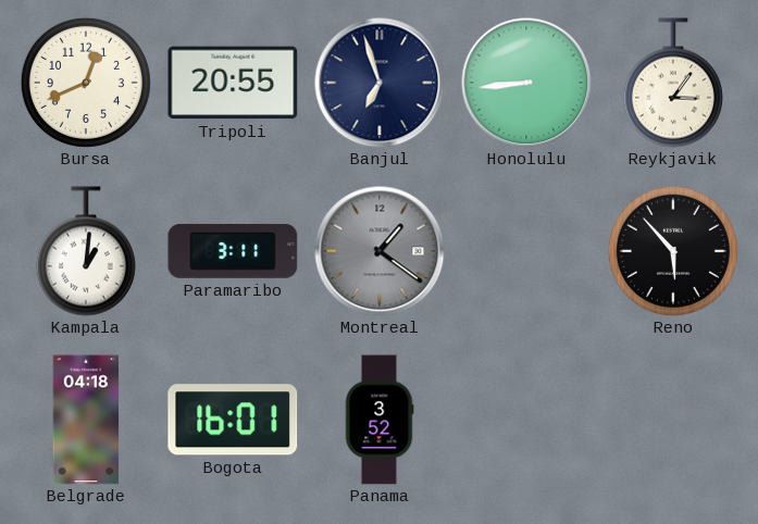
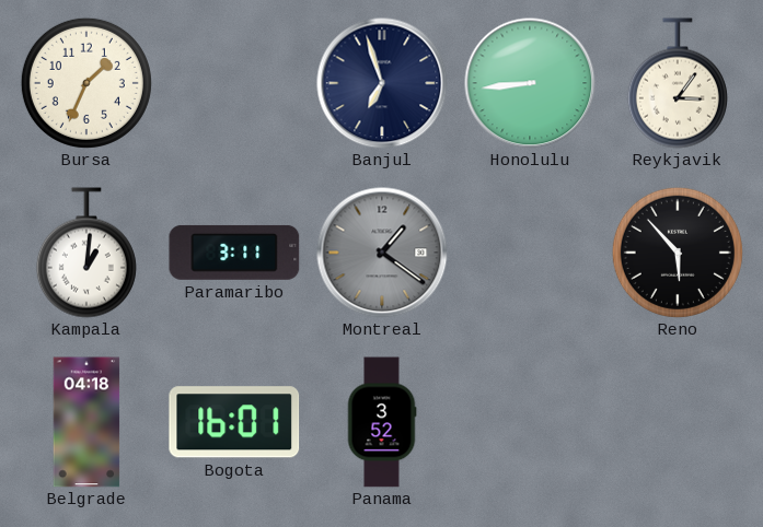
Bursa: 12:41 -> 1:34
Tripoli: 20:55 -> none
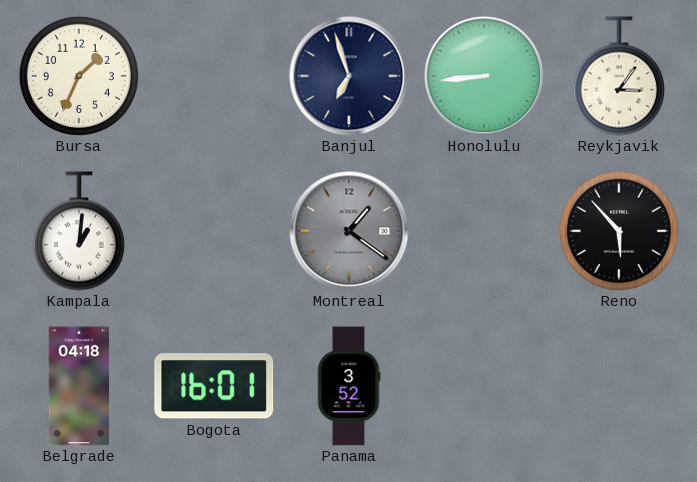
Paramaribo: 3:11 -> none
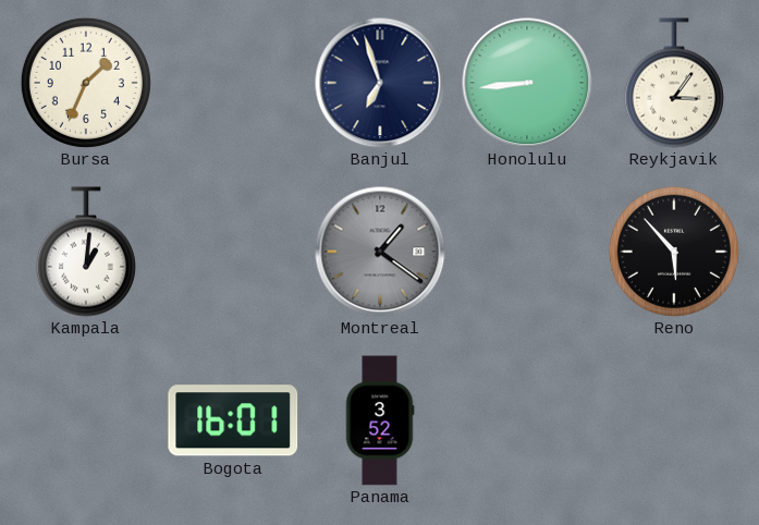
Belgrade: 04:18 -> none
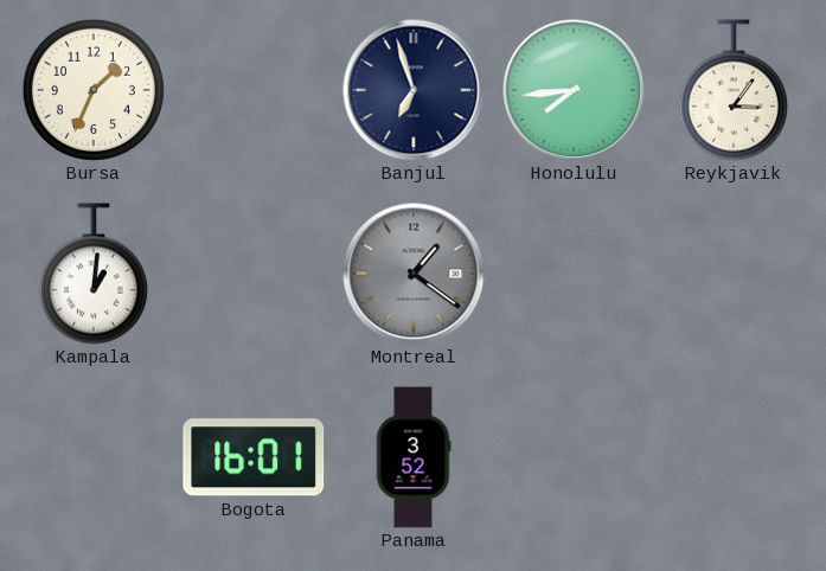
Honolulu: 8:44 -> 7:44
Reno: 5:53 -> none
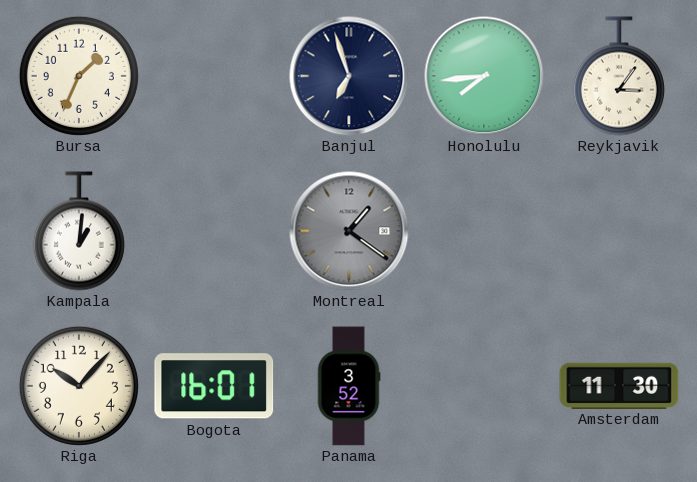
Riga: none -> 10:07
Amsterdam: none -> 11:30
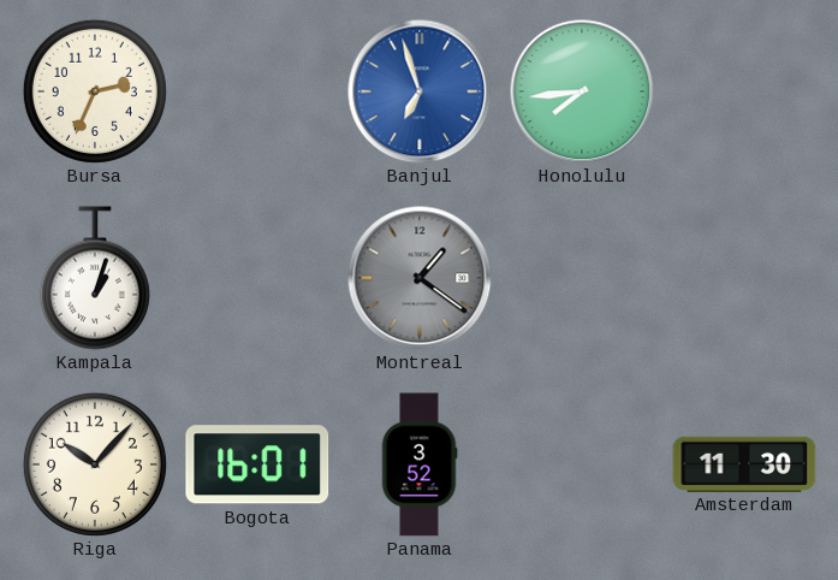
Bursa: 1:34 -> 2:34
Banjul dial: navy -> blue
Reykjavik: 3:06 -> none
Kampala: 1:01 -> 1:03
